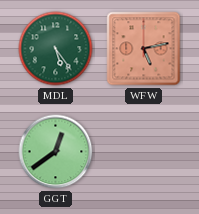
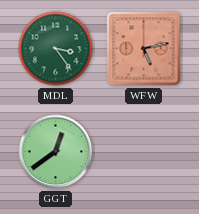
MDL: 5:24 -> 3:24
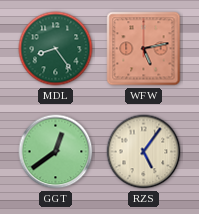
MDL: 3:24 -> 8:24
RZS: none -> 5:06
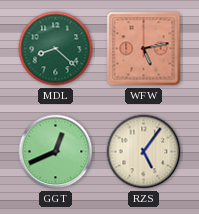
MDL: 8:24 -> 8:22
GGT: 12:39 -> 12:41
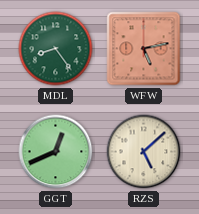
MDL: 8:22 -> 8:24
RZS: 5:06 -> 5:08
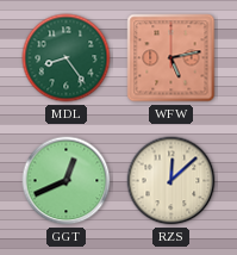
RZS: 5:08 -> 12:08
